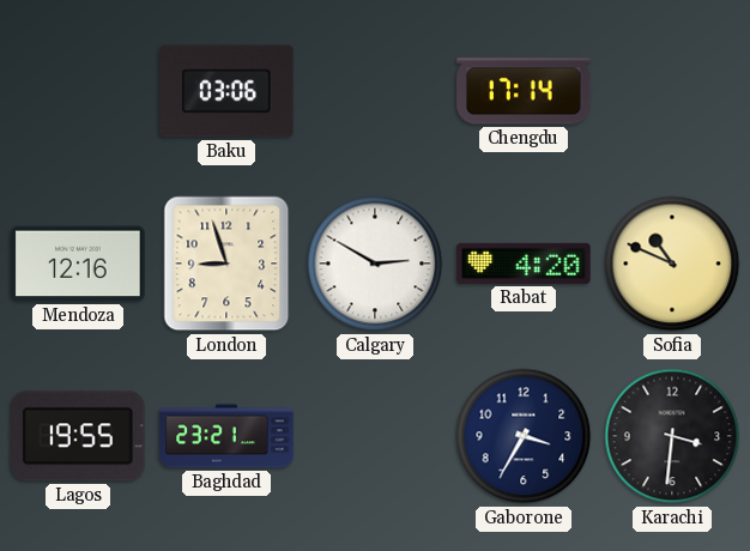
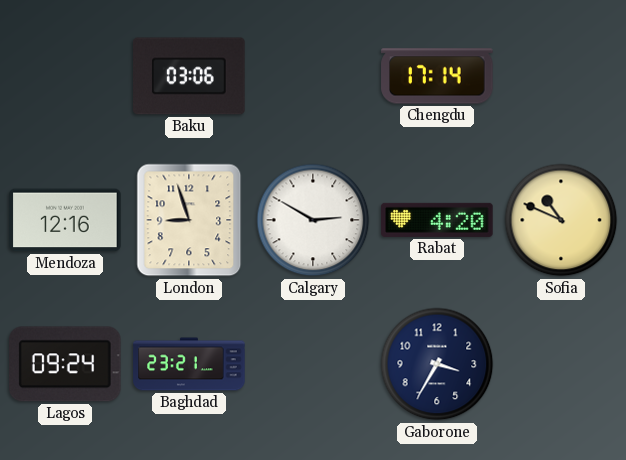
Lagos: 19:55 -> 09:24
Karachi: 3:31 -> none
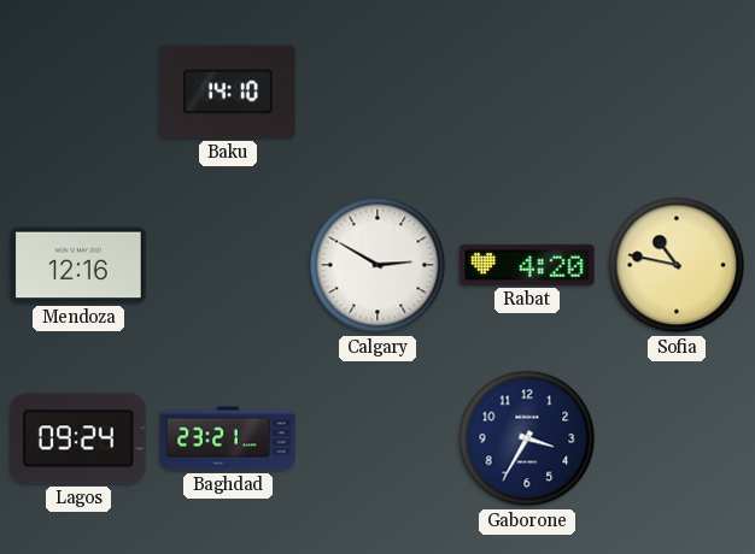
Baku: 03:06 -> 14:10
Chengdu: 17:14 -> none
London: 8:57 -> none
Sofia: 10:49 -> 10:47
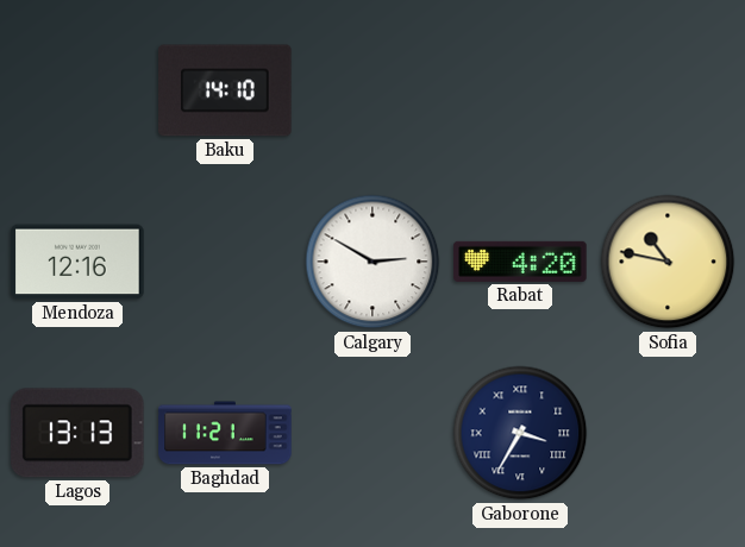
Lagos: 09:24 -> 13:13
Baghdad: 23:21 -> 11:21
Gaborone numerals: Arabic -> Roman
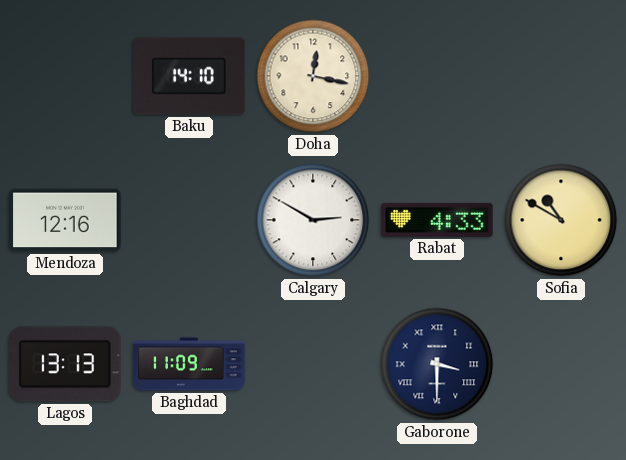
Doha: none -> 12:17
Rabat: 4:20 -> 4:33
Sofia: 10:47 -> 10:50
Baghdad: 11:21 -> 11:09
Gaborone: 3:35 -> 3:30
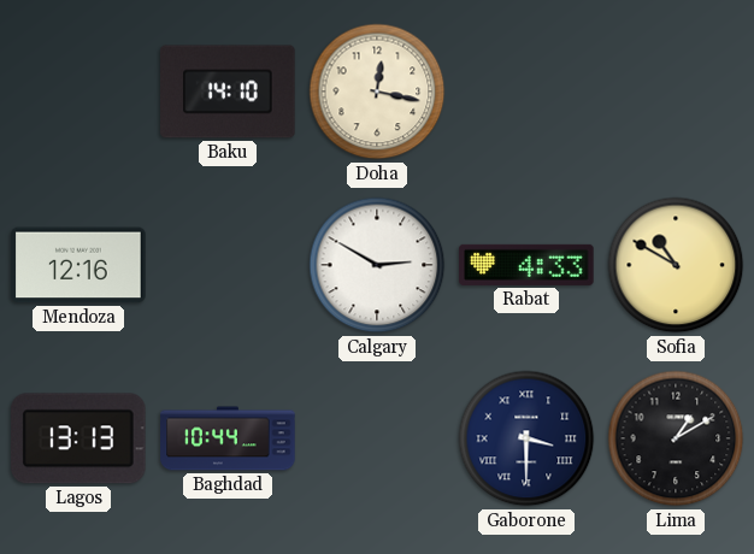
Baghdad: 11:09 -> 10:44
Lima: none -> 1:10
